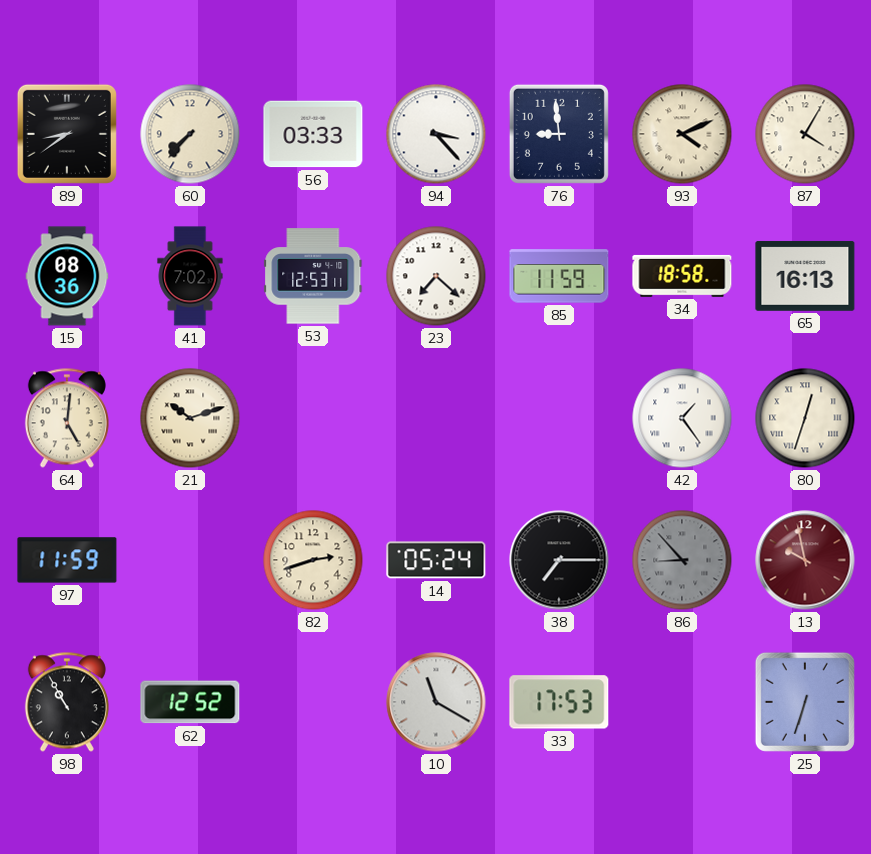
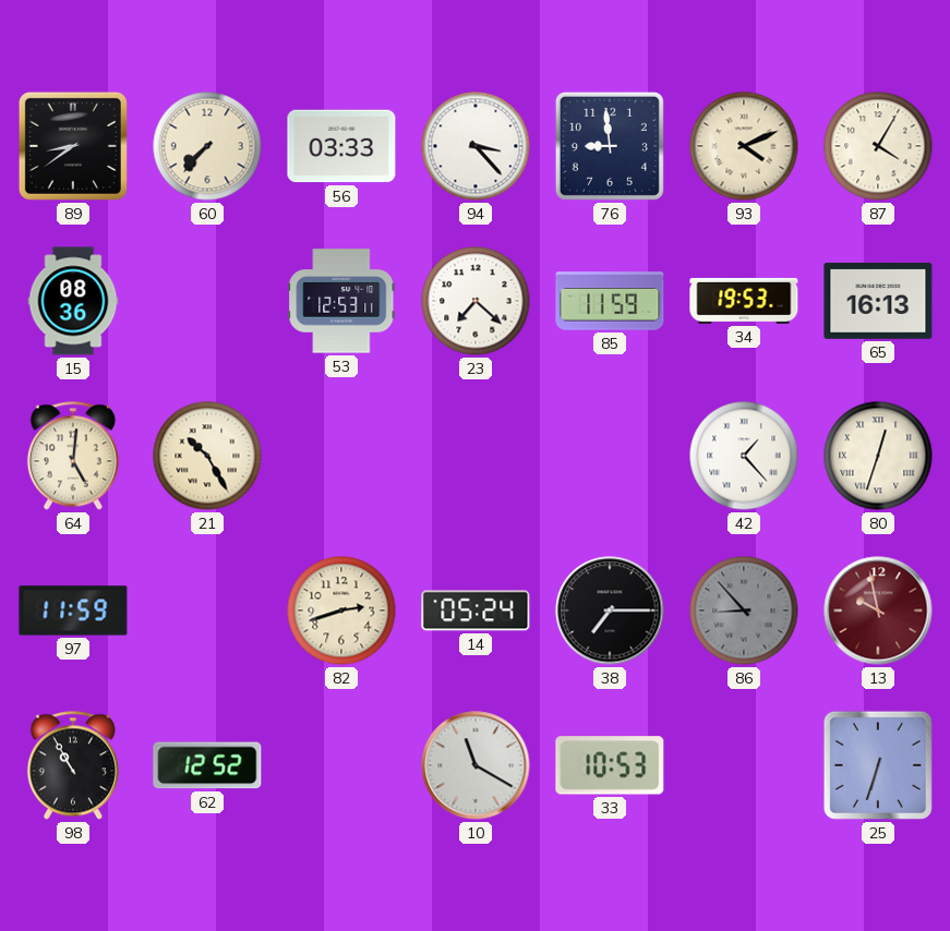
41: 7:02 -> none
34: 18:58 -> 19:53
21: 10:12 -> 10:25
42: 1:24 -> 1:23
33: 17:53 -> 10:53
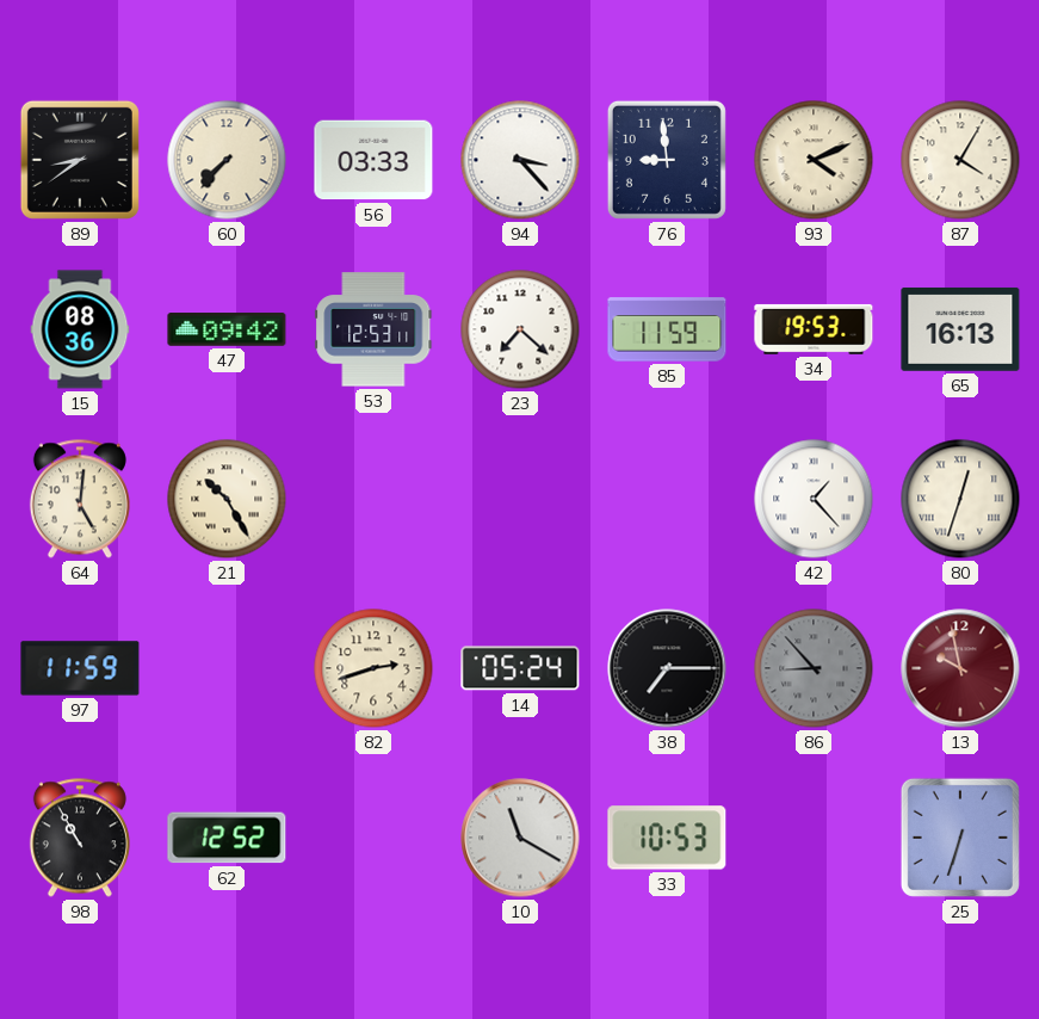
47: none -> 09:42
